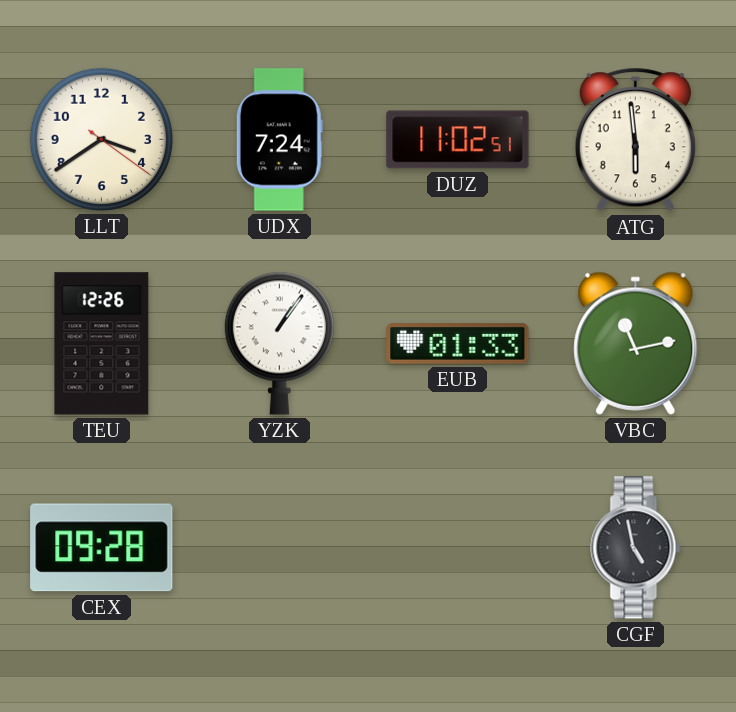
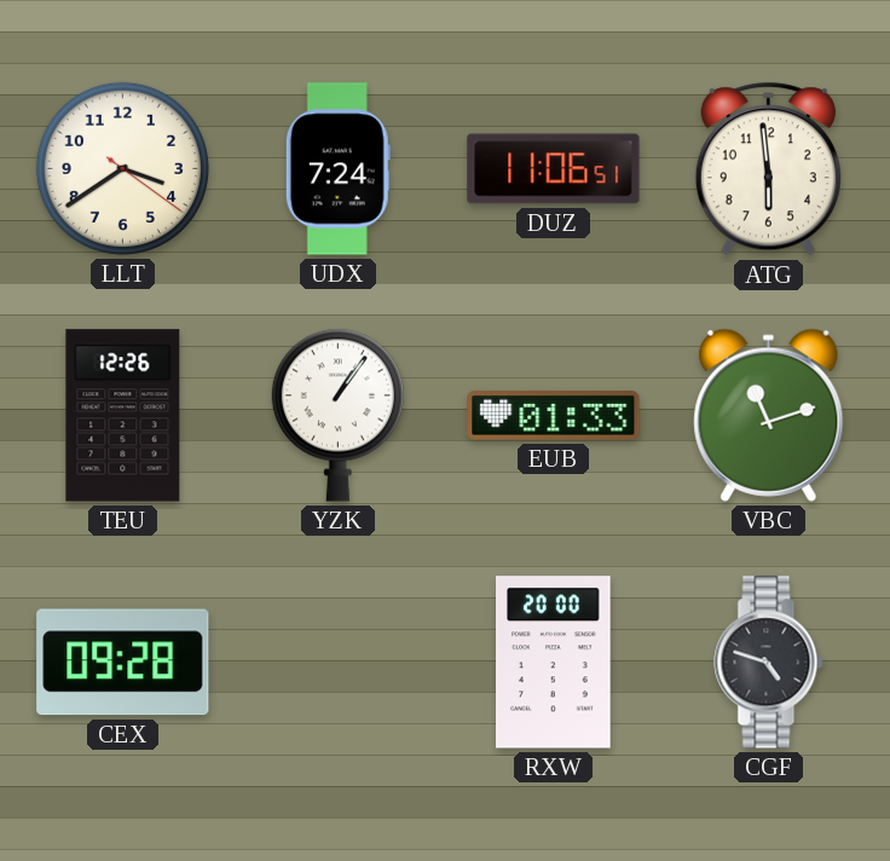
DUZ: 11:02 -> 11:06
VBC: 11:13 -> 11:12
RXW: none -> 20:00
CGF: 4:58 -> 4:48
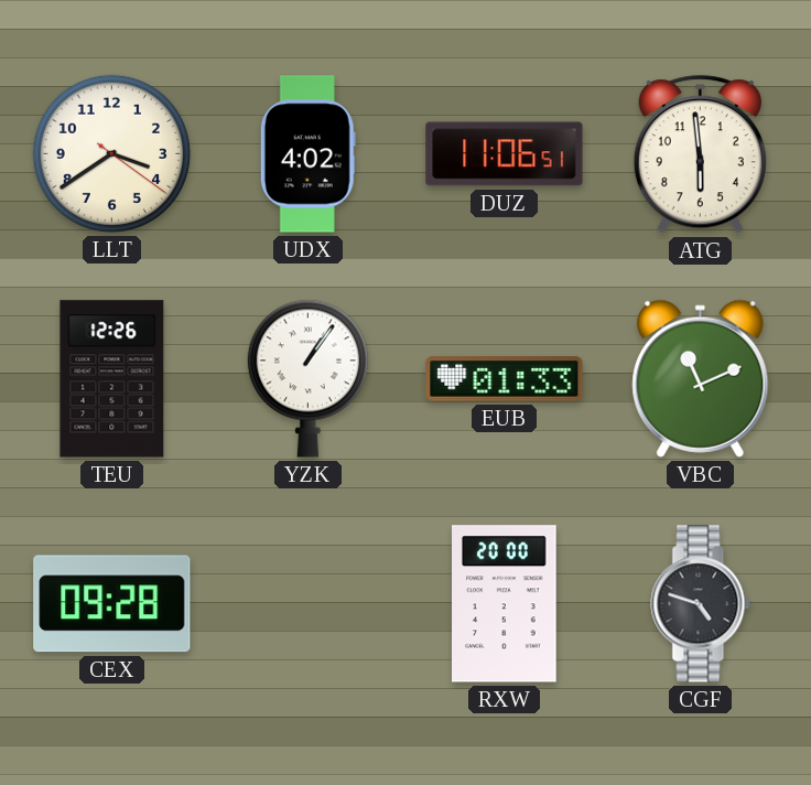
UDX: 7:24 -> 4:02
VBC: 11:12 -> 11:11
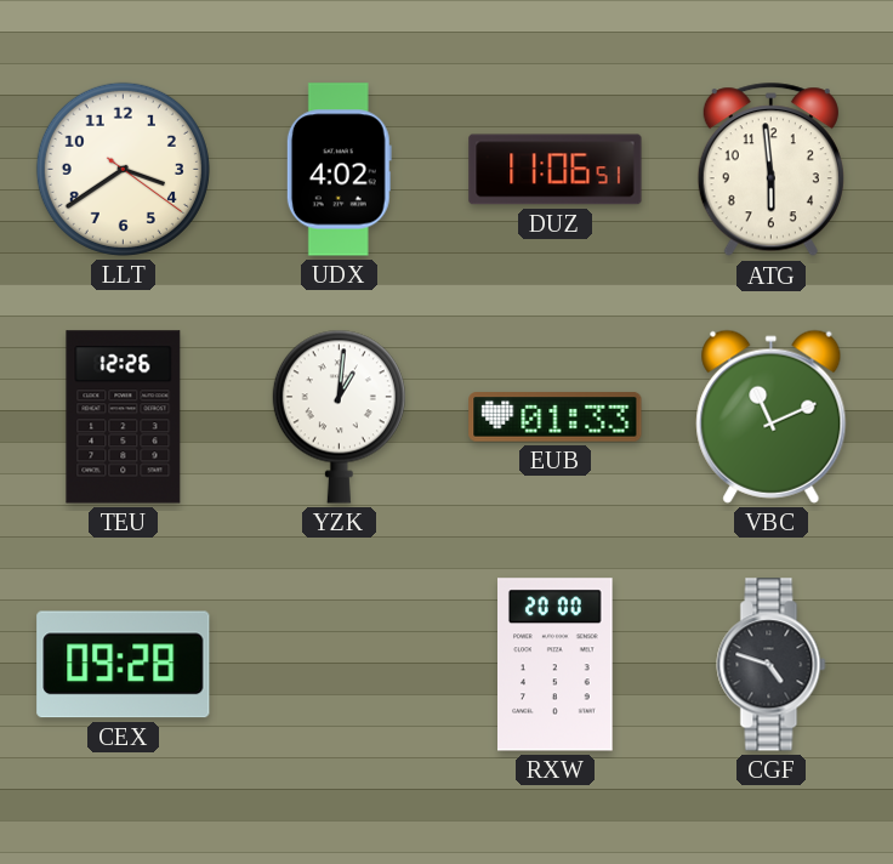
YZK: 1:06 -> 1:01
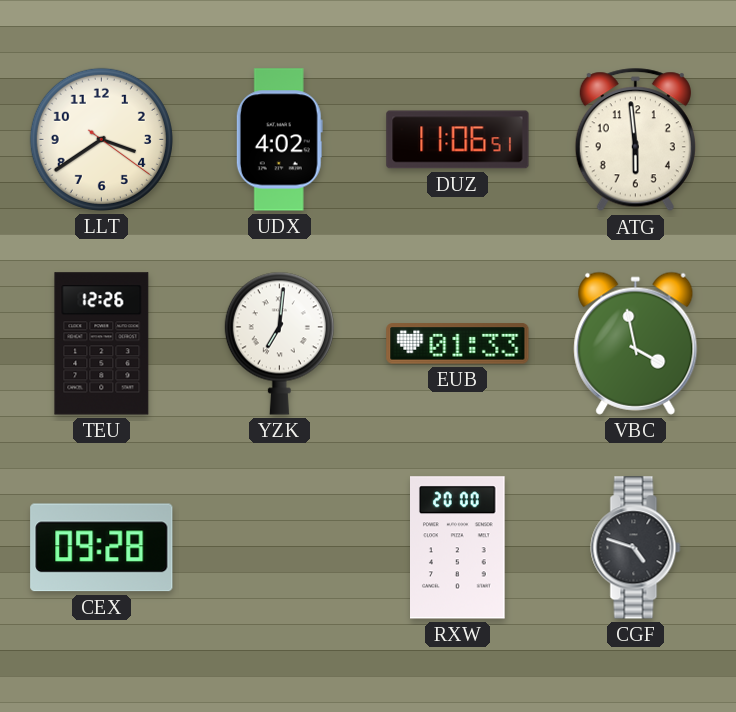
YZK: 1:01 -> 7:01
VBC: 11:11 -> 3:58
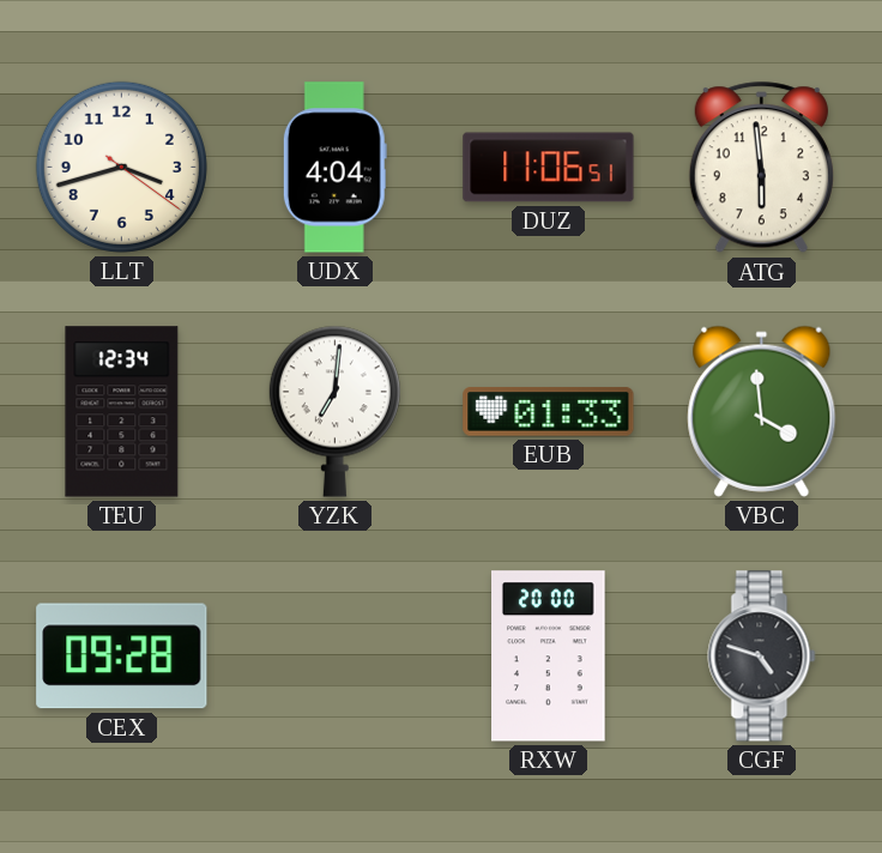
LLT: 3:39 -> 3:42
UDX: 4:02 -> 4:04
TEU: 12:26 -> 12:34
VBC: 3:58 -> 3:59
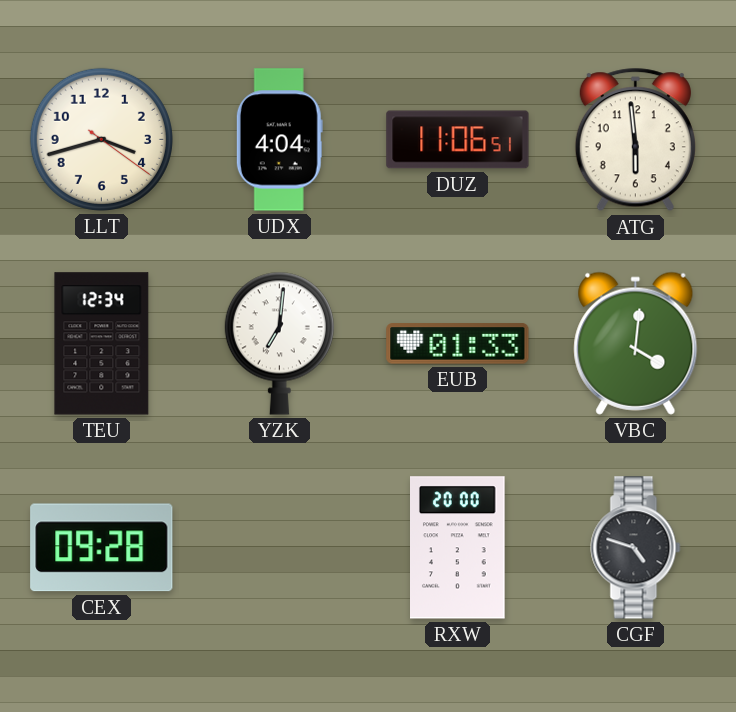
VBC: 3:59 -> 4:01
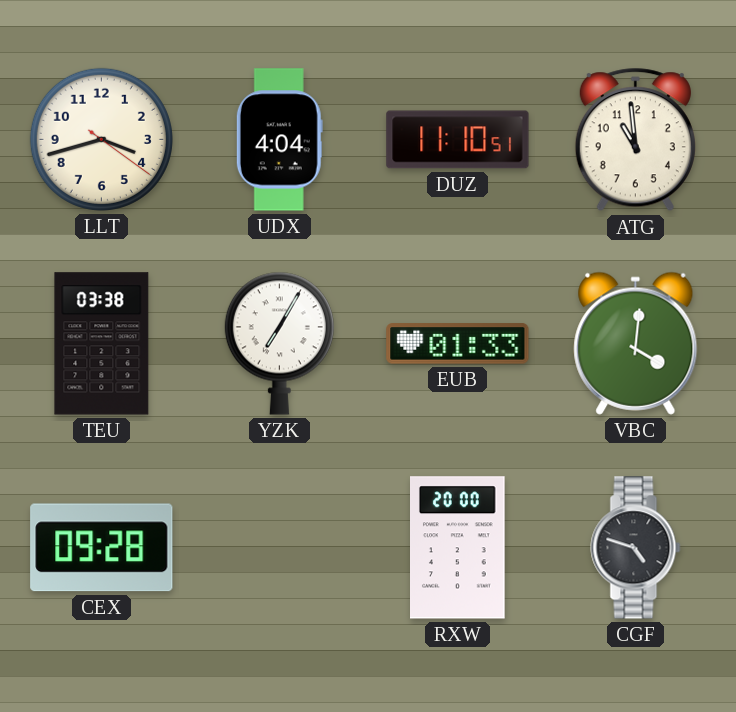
DUZ: 11:06 -> 11:10
ATG: 5:59 -> 10:59
TEU: 12:34 -> 03:38
YZK: 7:01 -> 7:05
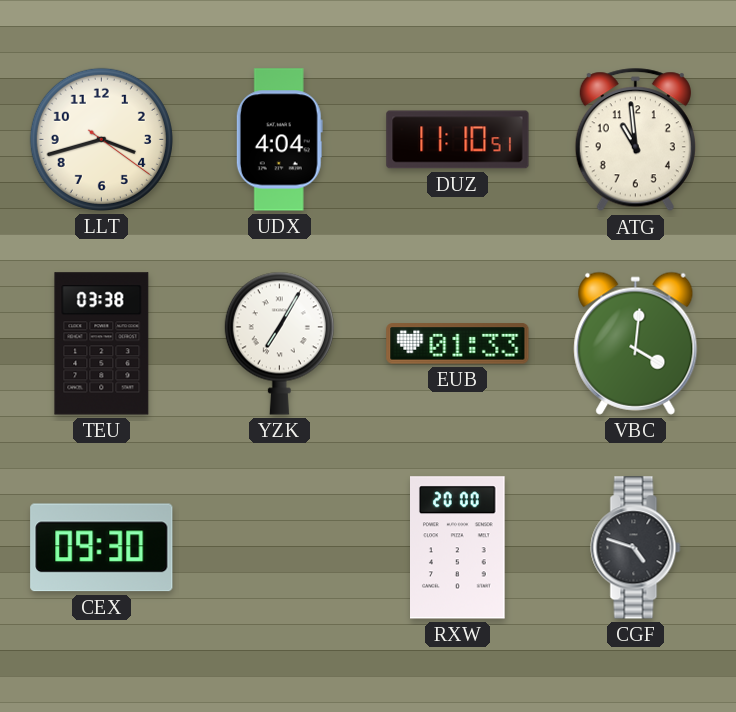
CEX: 09:28 -> 09:30
